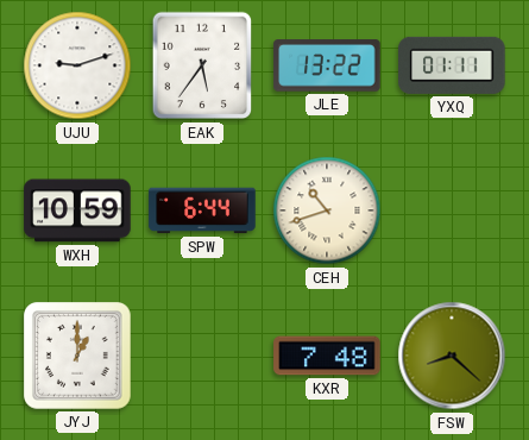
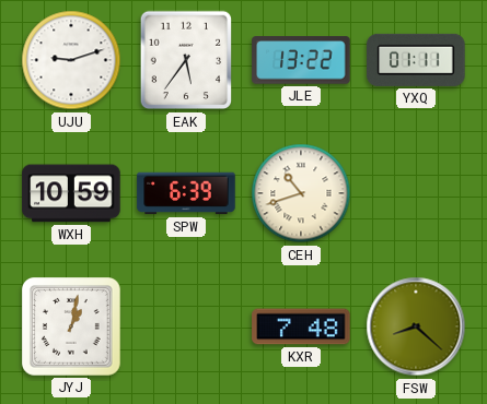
SPW: 6:44 -> 6:39
JYJ: 1:00 -> 1:02
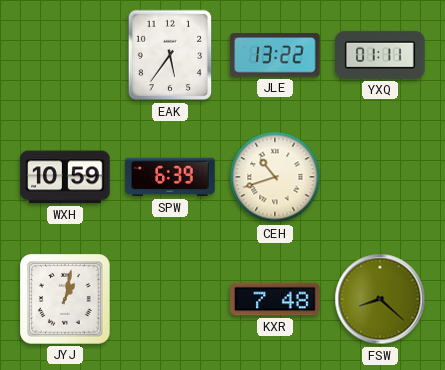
UJU: 9:12 -> none
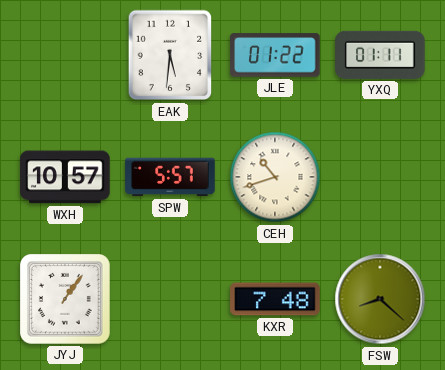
EAK: 5:36 -> 5:31
JLE: 13:22 -> 01:22
WXH: 10:59 -> 10:57
SPW: 6:39 -> 5:57
JYJ: 1:02 -> 1:06
